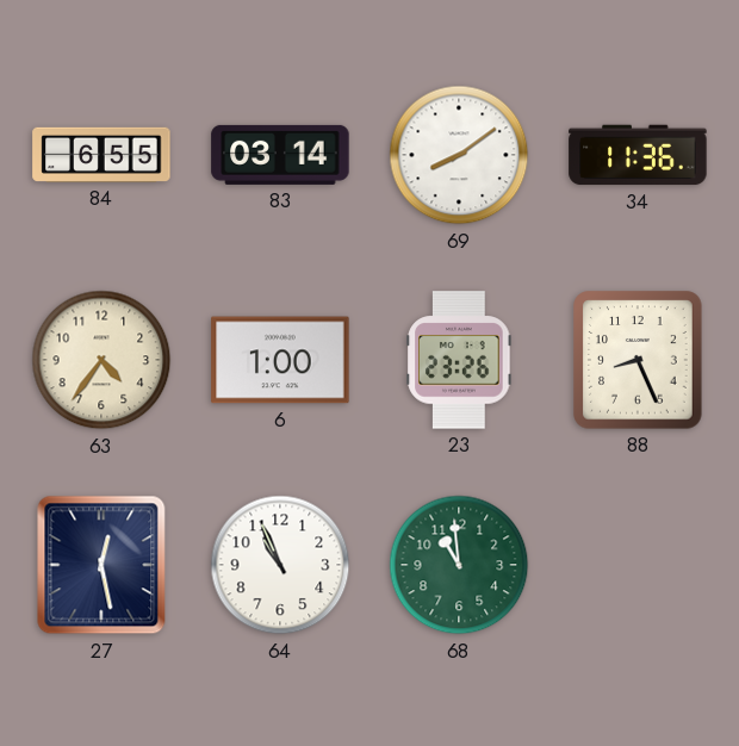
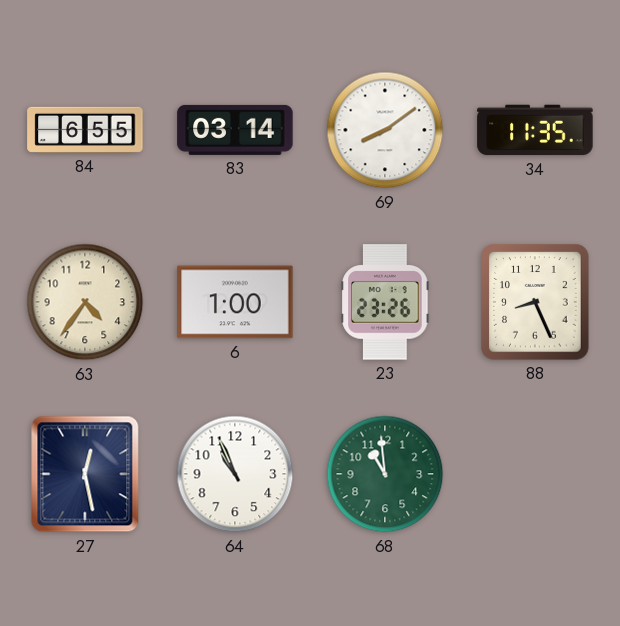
34: 11:36 -> 11:35
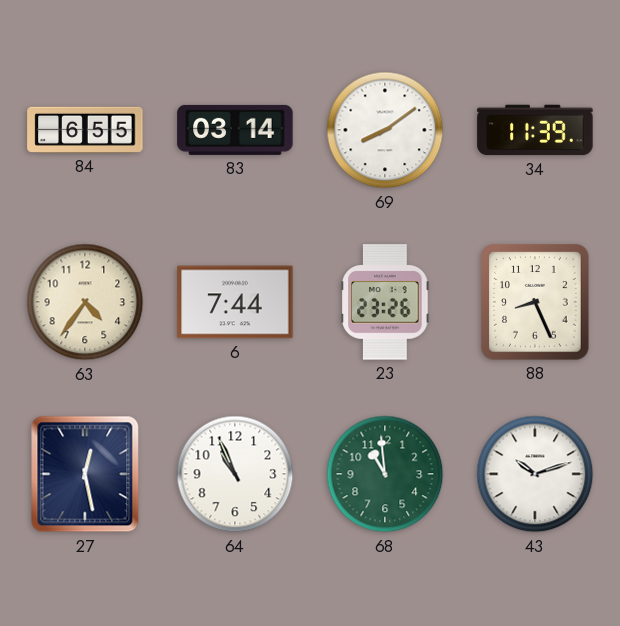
34: 11:35 -> 11:39
6: 1:00 -> 7:44
43: none -> 10:12
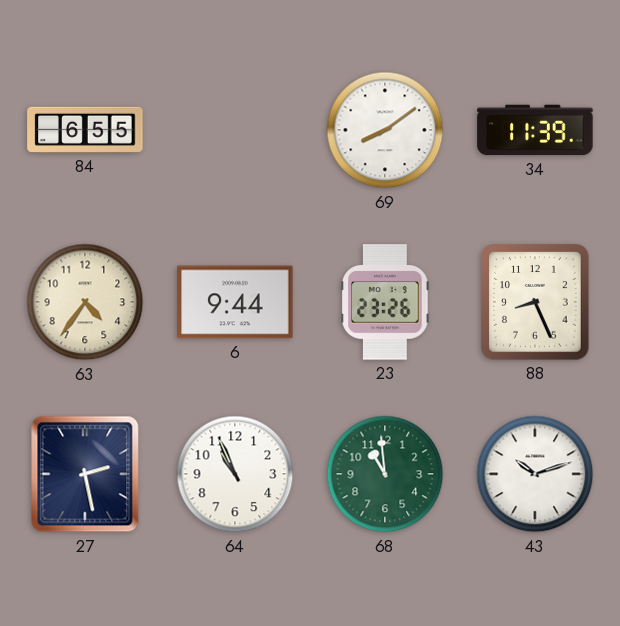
83: 03:14 -> none
6: 7:44 -> 9:44
27: 12:28 -> 2:28
